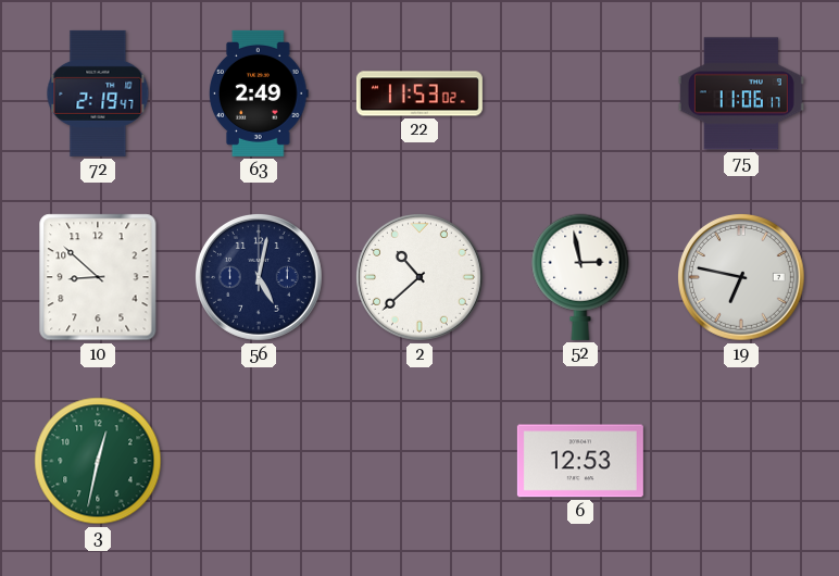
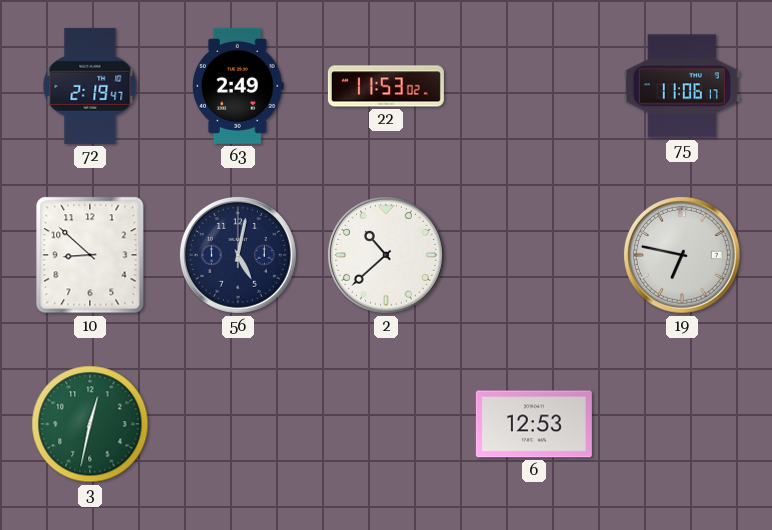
52: 2:58 -> none
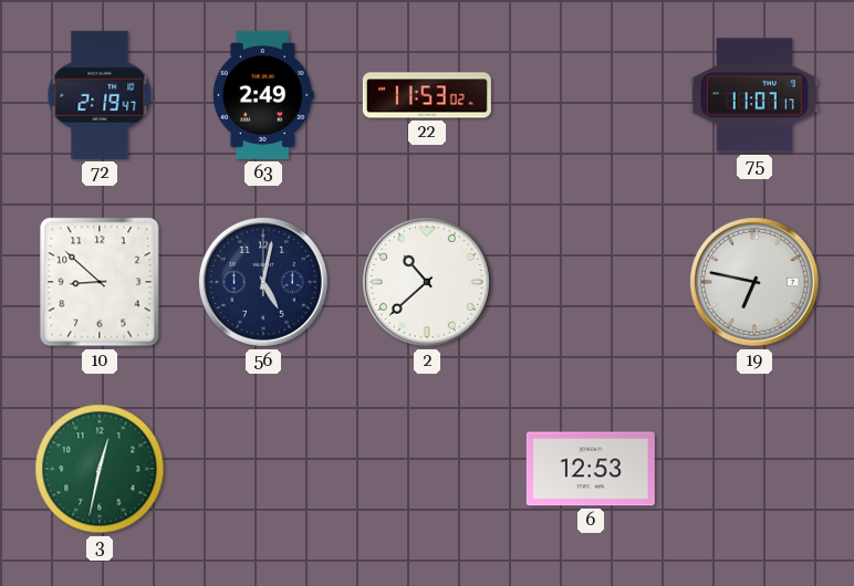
75: 11:06 -> 11:07
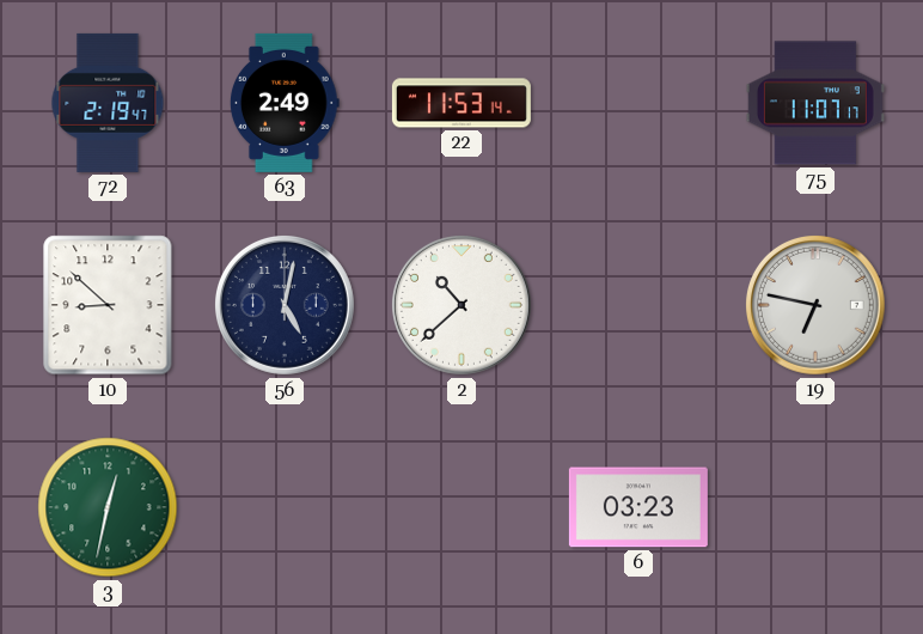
22: 11:53:02 -> 11:53:14
6: 12:53 -> 03:23
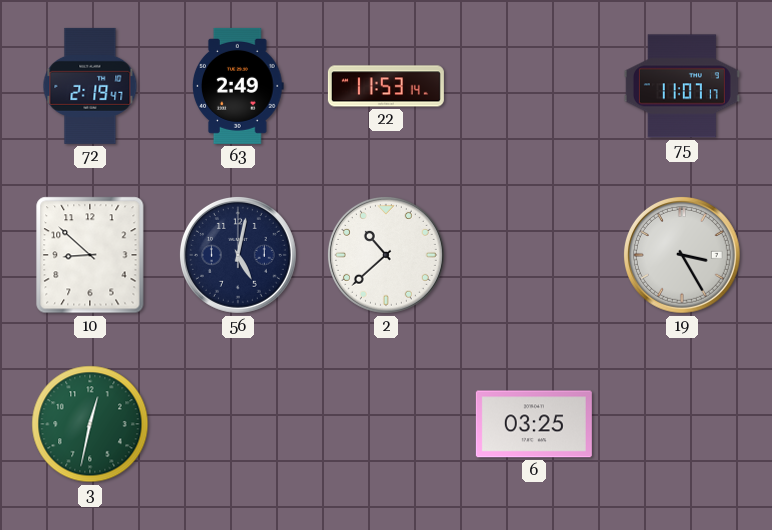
19: 6:47 -> 3:25
6: 03:23 -> 03:25
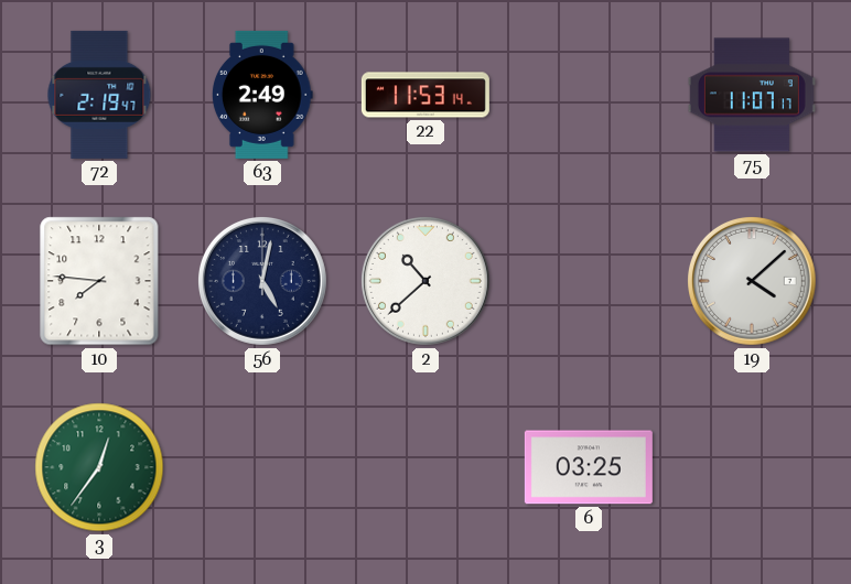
10: 8:52 -> 7:46
19: 3:25 -> 4:08
3: 12:32 -> 12:36
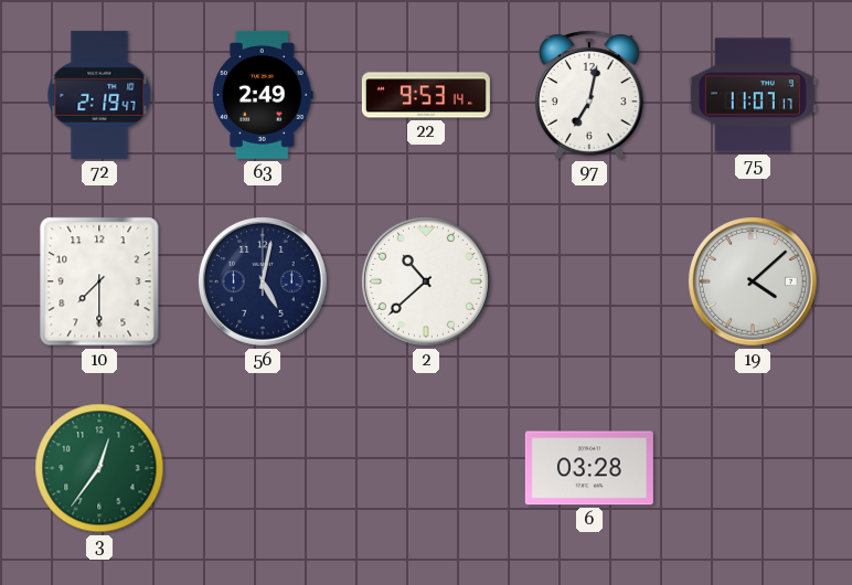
22: 11:53 -> 9:53
97: none -> 7:02
10: 7:46 -> 7:30
6: 03:25 -> 03:28
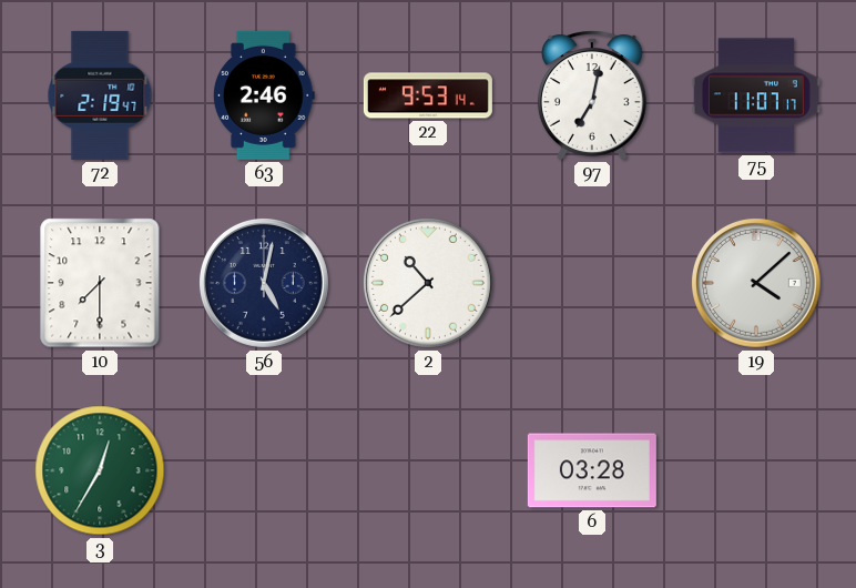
63: 2:49 -> 2:46
3: 12:36 -> 12:35
